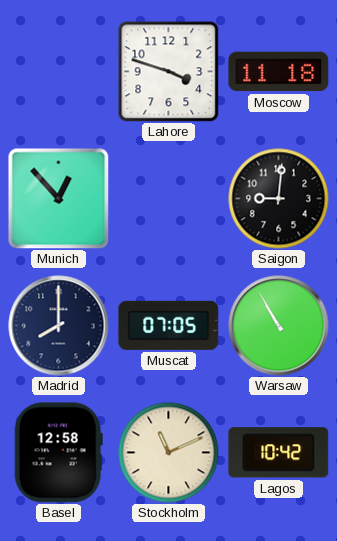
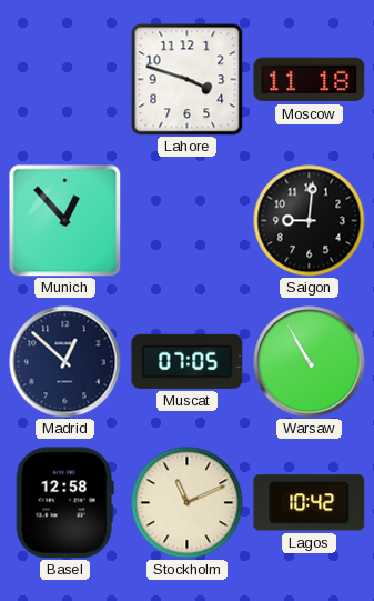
Madrid: 8:00 -> 12:52
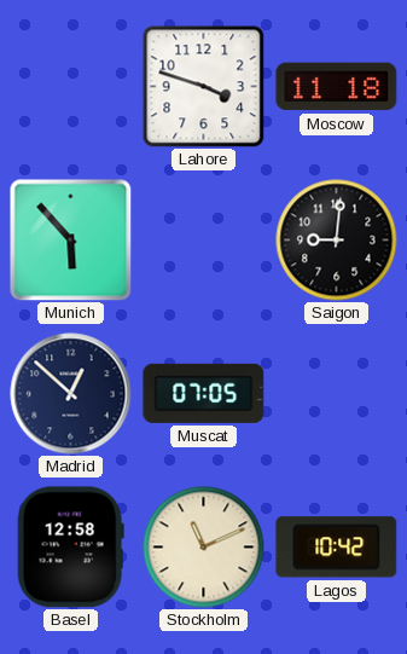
Munich: 12:53 -> 5:53
Warsaw: 10:55 -> none
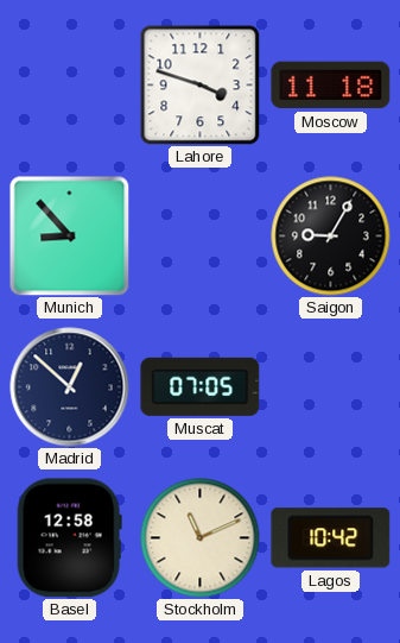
Munich: 5:53 -> 8:53
Saigon: 9:01 -> 9:05
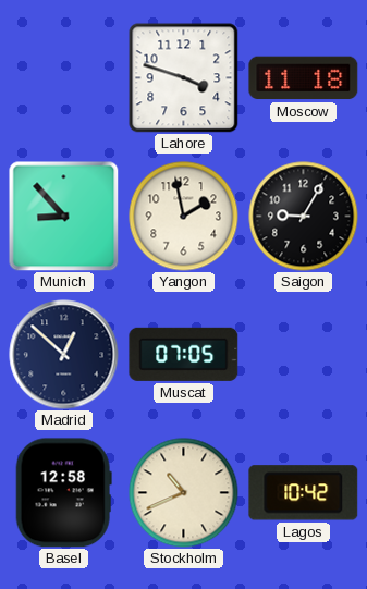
Yangon: none -> 1:58
Stockholm: 11:11 -> 10:41
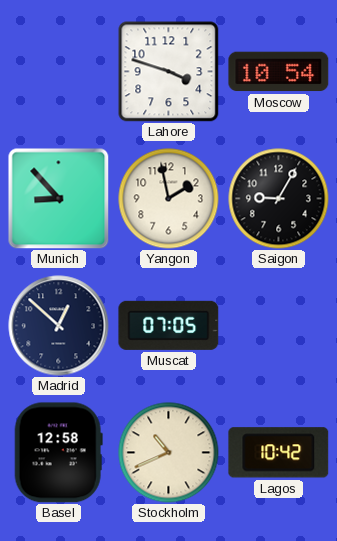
Moscow: 11:18 -> 10:54
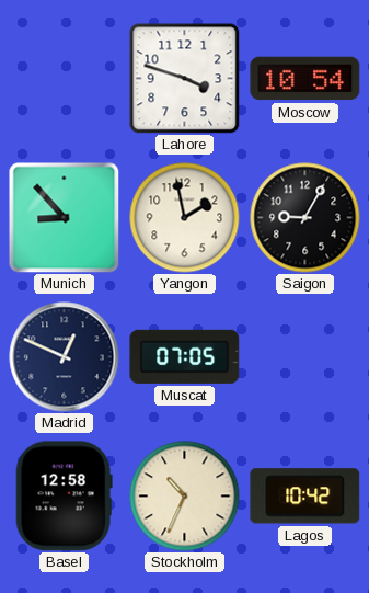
Madrid: 12:52 -> 12:49
Stockholm: 10:41 -> 10:34
